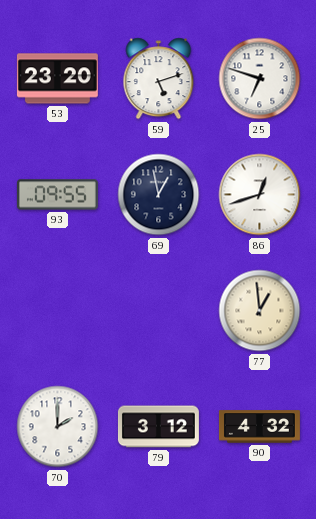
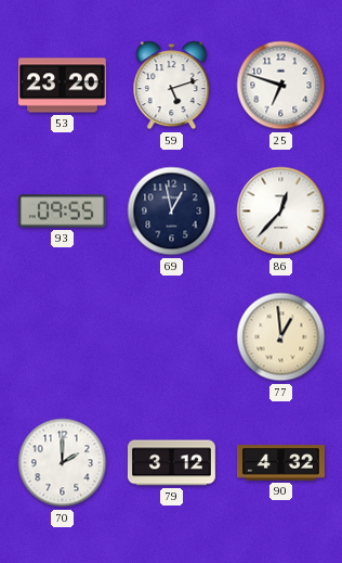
86: 12:42 -> 12:37
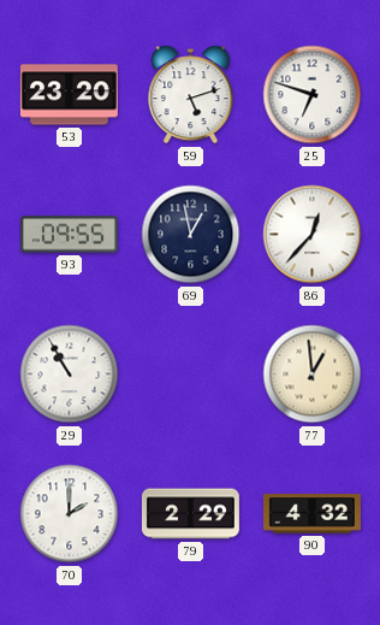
29: none -> 10:55
79: 3:12 -> 2:29
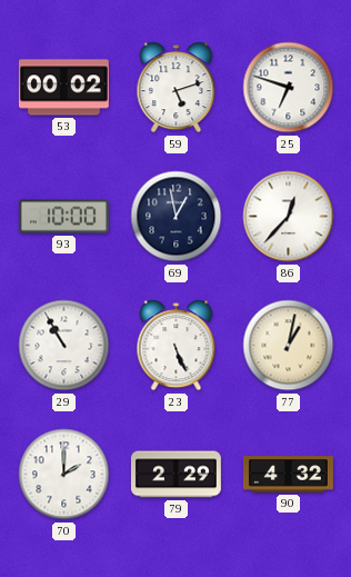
53: 23:20 -> 00:02
93: 09:55 -> 10:00
23: none -> 5:26
77: 12:59 -> 1:02
